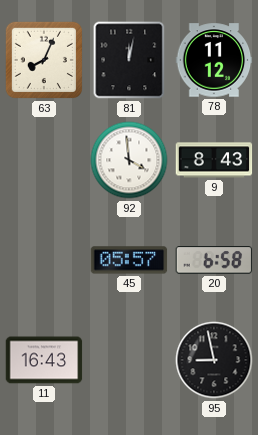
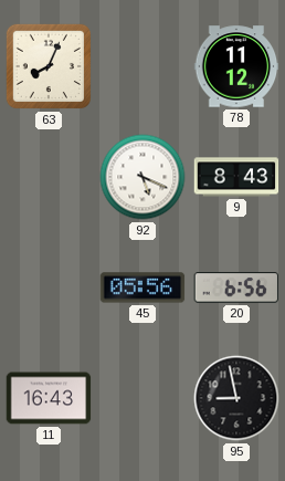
81: 12:02 -> none
92: 3:59 -> 5:19
45: 05:57 -> 05:56
20: 6:58 -> 6:56
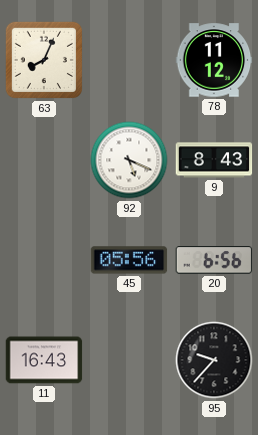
95: 8:58 -> 9:37
